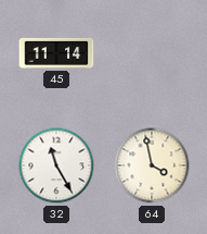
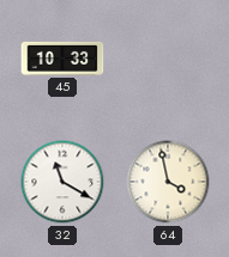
45: 11:14 -> 10:33
32: 11:25 -> 11:20
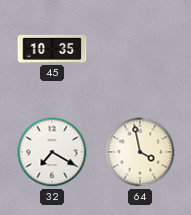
45: 10:33 -> 10:35
32: 11:20 -> 7:20
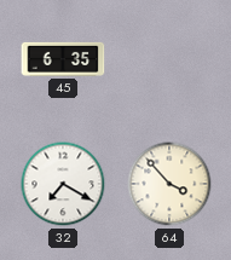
45: 10:35 -> 6:35
64: 3:58 -> 3:53
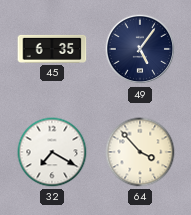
49: none -> 5:06
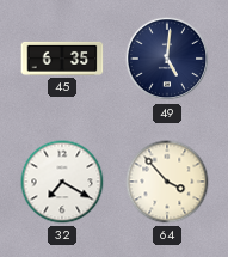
49: 5:06 -> 5:01
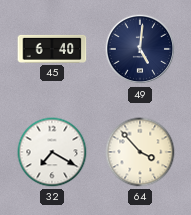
45: 6:35 -> 6:40
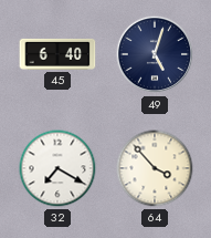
49: 5:01 -> 5:03
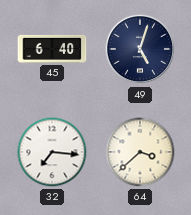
32: 7:20 -> 7:16
64: 3:53 -> 3:38
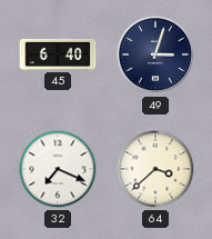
49: 5:03 -> 3:03
32: 7:16 -> 7:19
